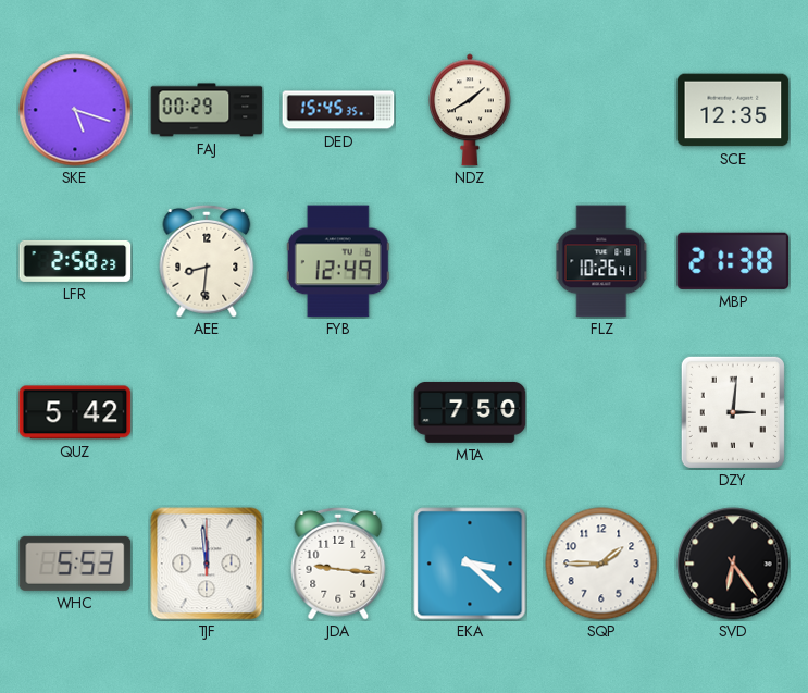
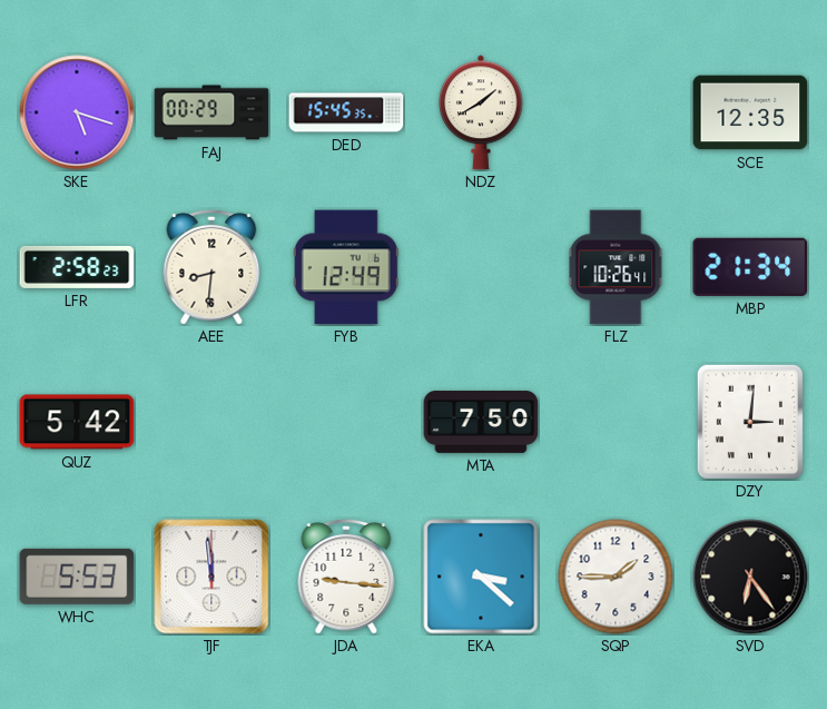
MBP: 21:38 -> 21:34
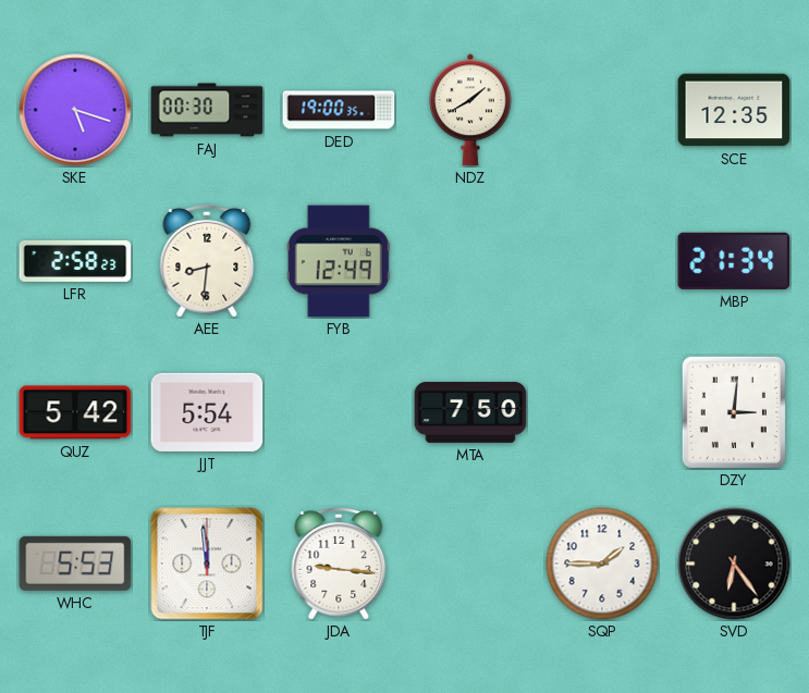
FAJ: 00:29 -> 00:30
DED: 15:45 -> 19:00
FLZ: 10:26 -> none
JJT: none -> 5:54
EKA: 3:22 -> none
